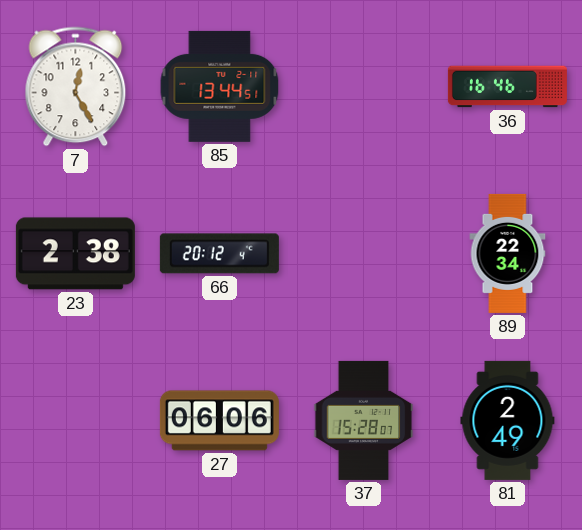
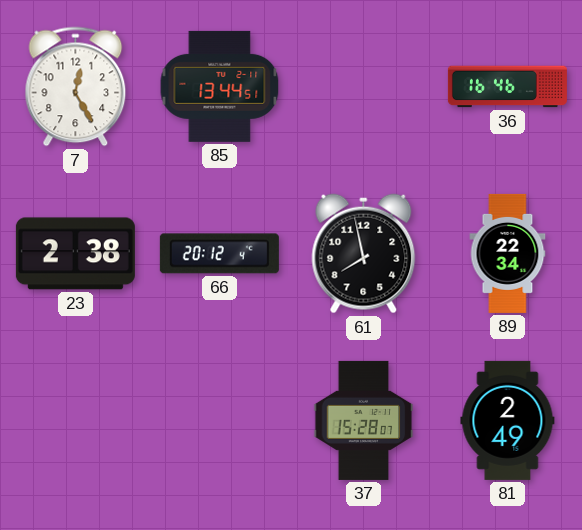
61: none -> 7:58
27: 06:06 -> none
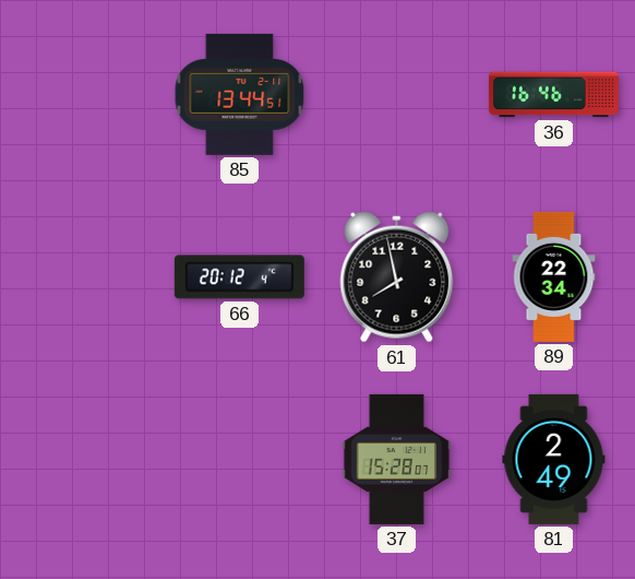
7: 12:25 -> none
23: 2:38 -> none
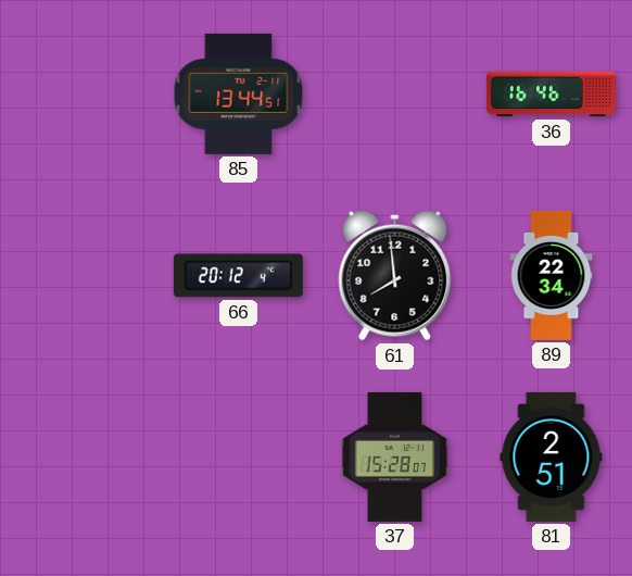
61: 7:58 -> 7:59
81: 2:49 -> 2:51
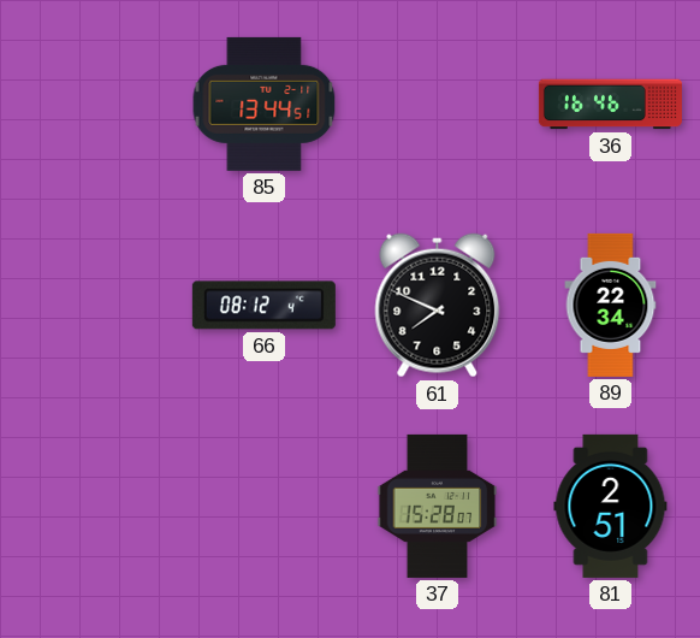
66: 20:12 -> 08:12
61: 7:59 -> 7:49
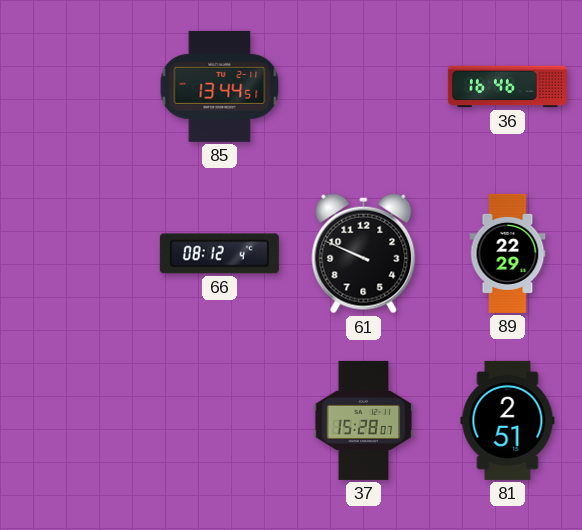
61: 7:49 -> 9:49
89: 22:34 -> 22:29
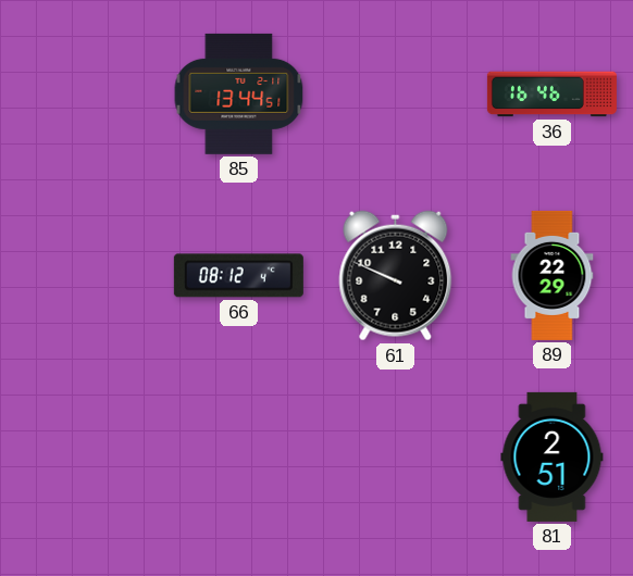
37: 15:28 -> none
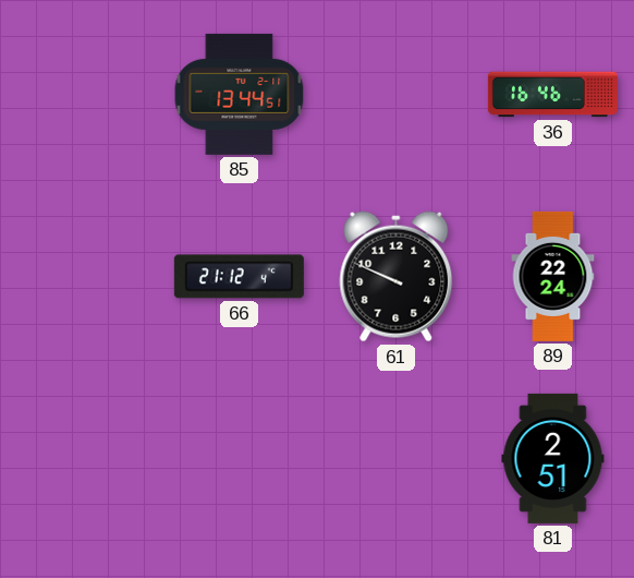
66: 08:12 -> 21:12
89: 22:29 -> 22:24
